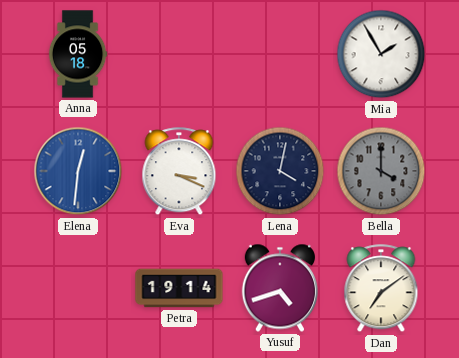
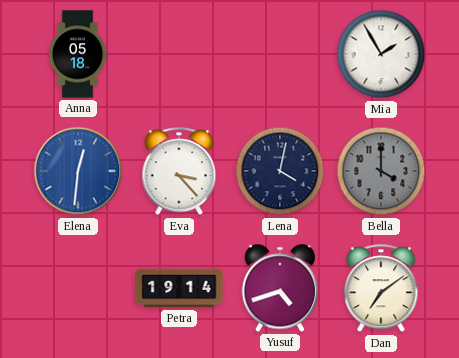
Eva: 3:19 -> 3:23
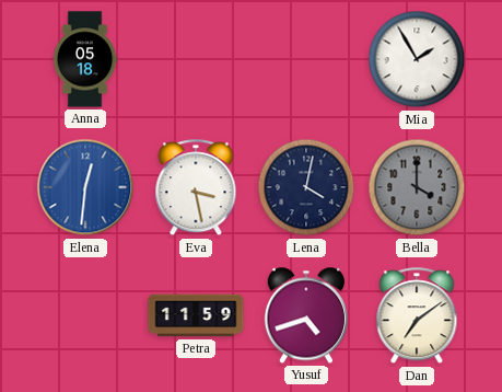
Eva: 3:23 -> 3:28
Petra: 19:14 -> 11:59
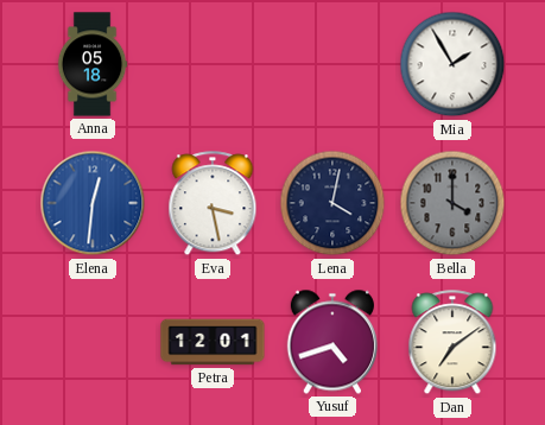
Petra: 11:59 -> 12:01
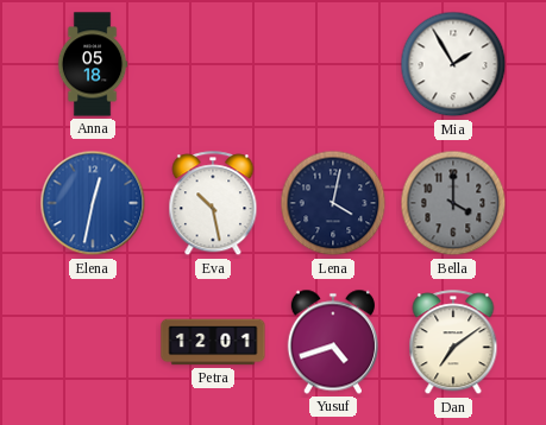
Elena: 12:31 -> 12:32
Eva: 3:28 -> 10:28
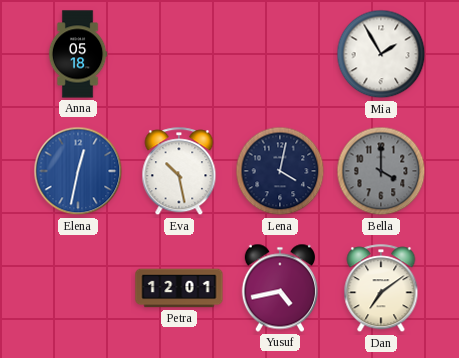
Yusuf: 4:42 -> 4:43
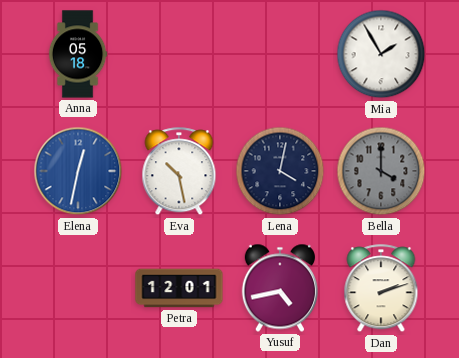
Dan: 7:09 -> 2:12
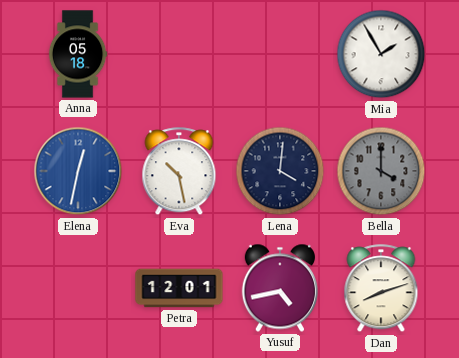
Lena: 4:02 -> 4:01
Dan: 2:12 -> 8:12
